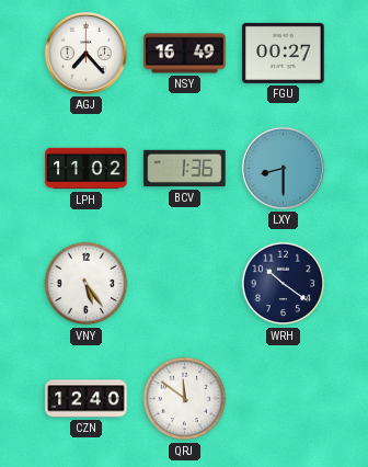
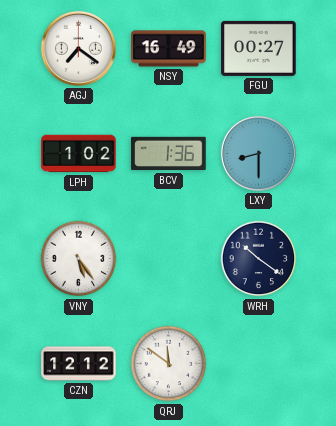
AGJ: 7:23 -> 7:21
LPH: 11:02 -> 1:02
CZN: 12:40 -> 12:12
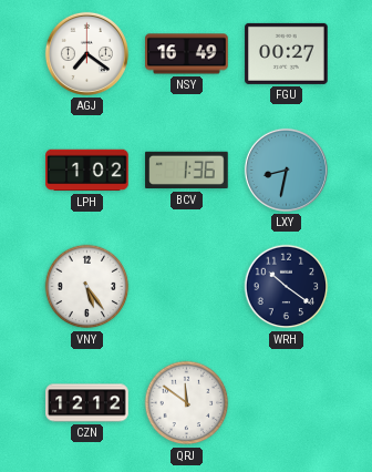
LXY: 8:30 -> 8:32
